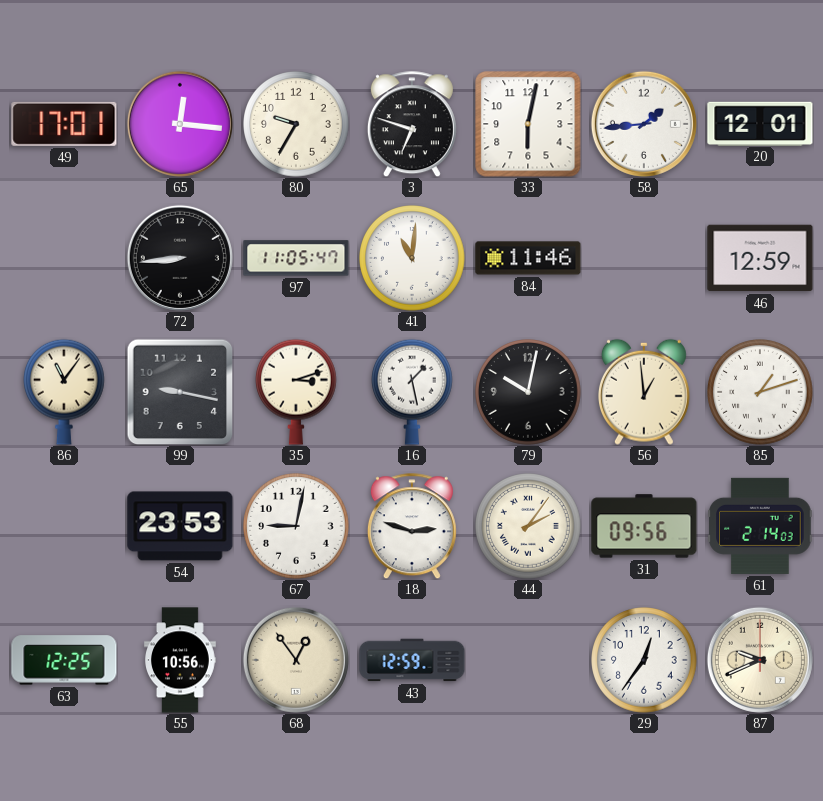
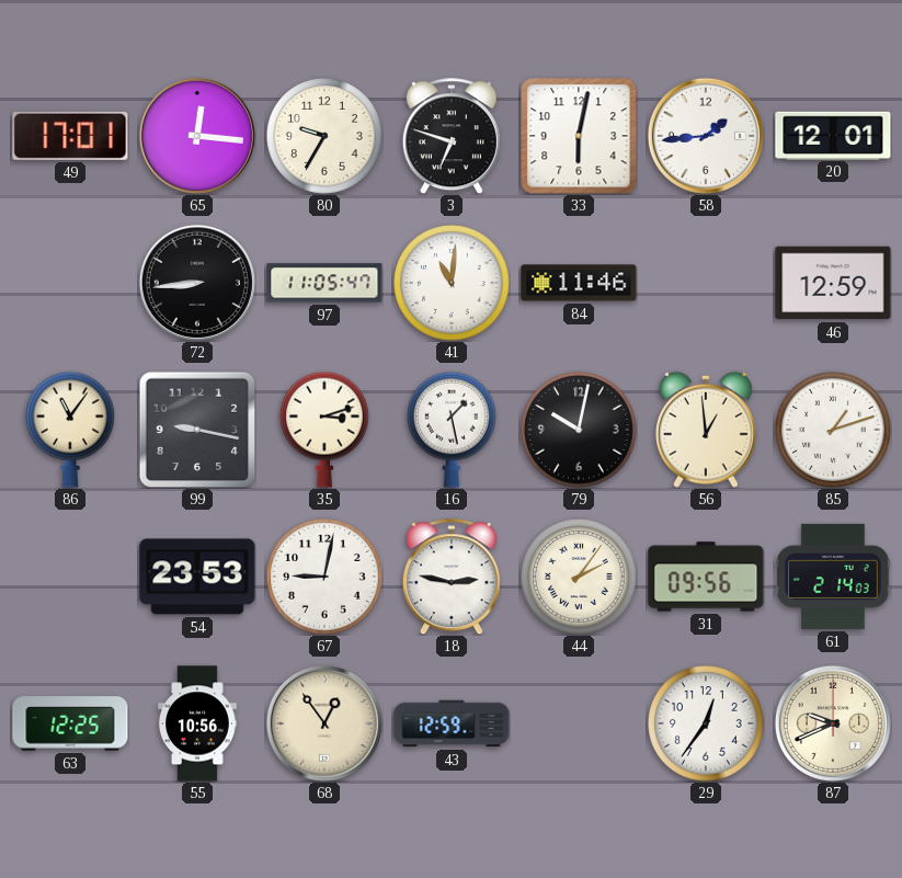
18: 2:48 -> 2:47
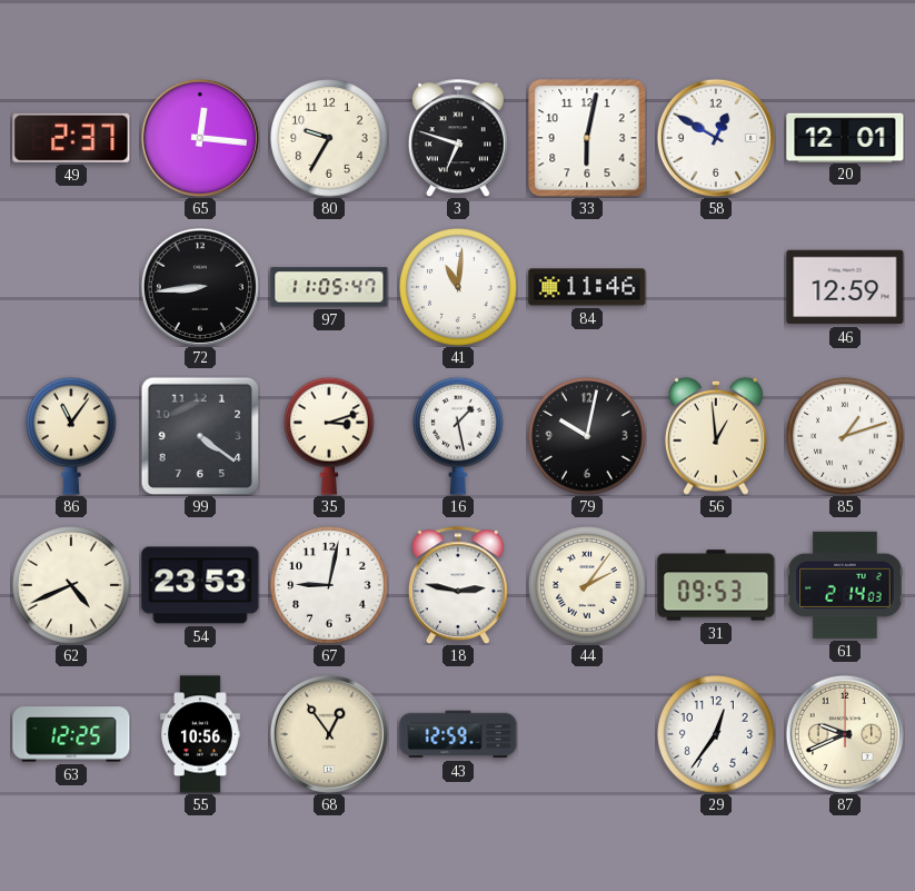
49: 17:01 -> 2:37
58: 1:44 -> 12:50
99: 9:17 -> 4:21
62: none -> 4:41
31: 09:56 -> 09:53
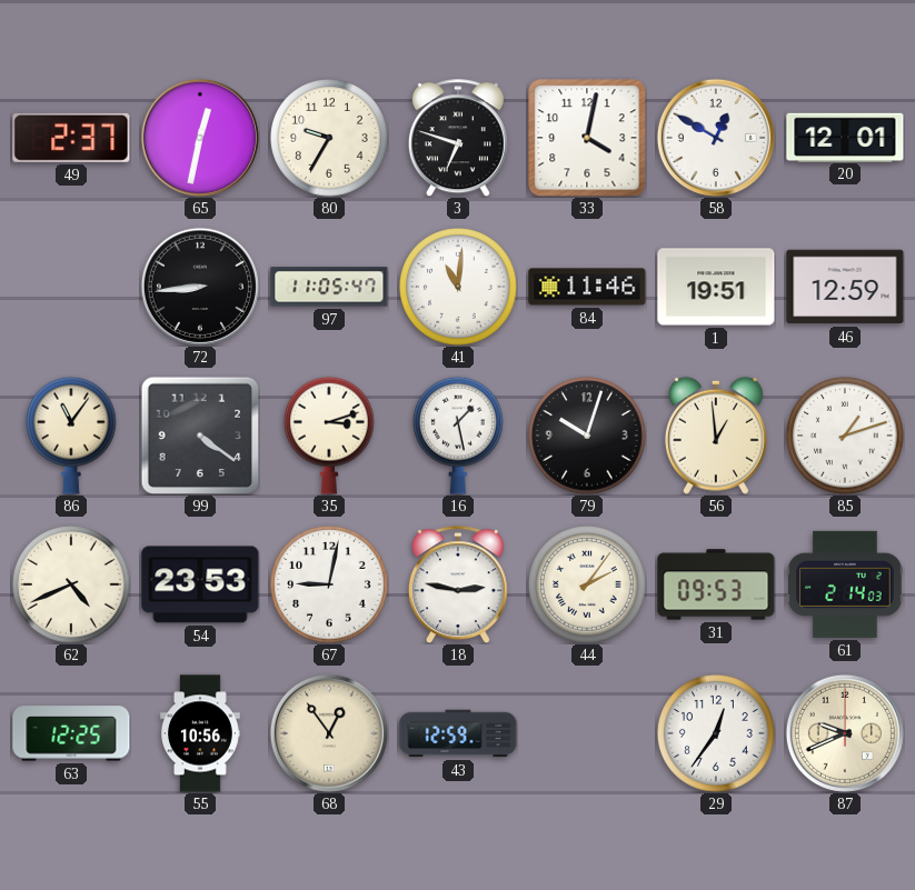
65: 12:16 -> 12:32
33: 6:02 -> 4:02
1: none -> 19:51
79: 10:02 -> 10:03
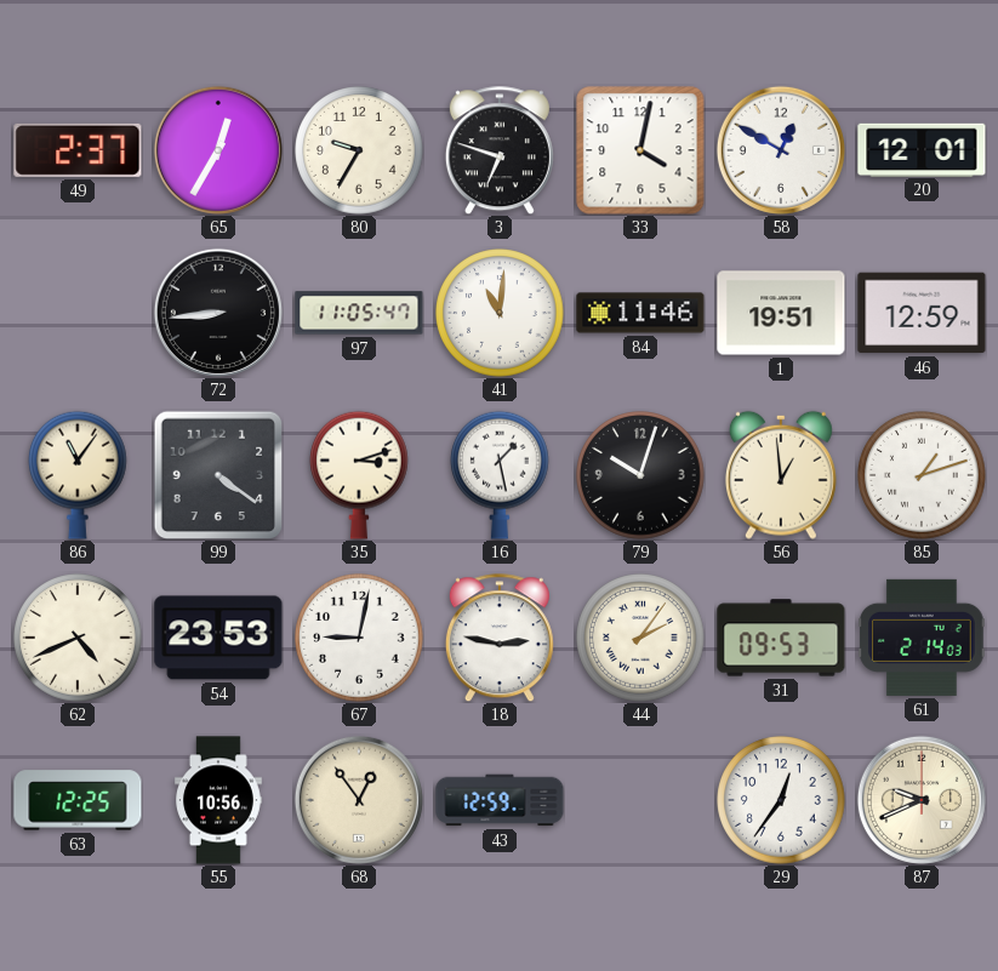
65: 12:32 -> 12:35
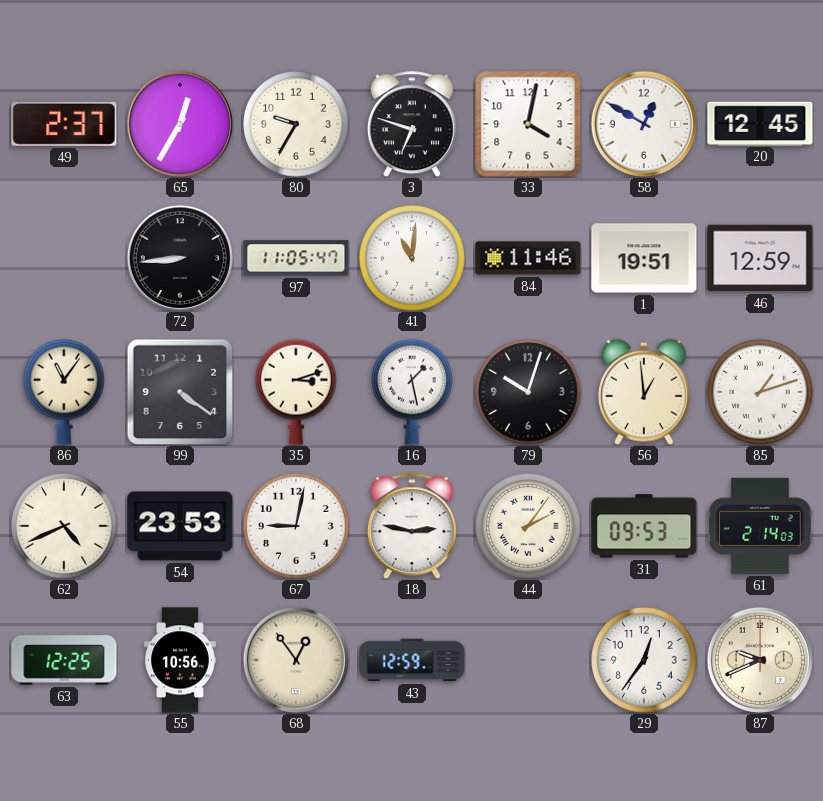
20: 12:01 -> 12:45
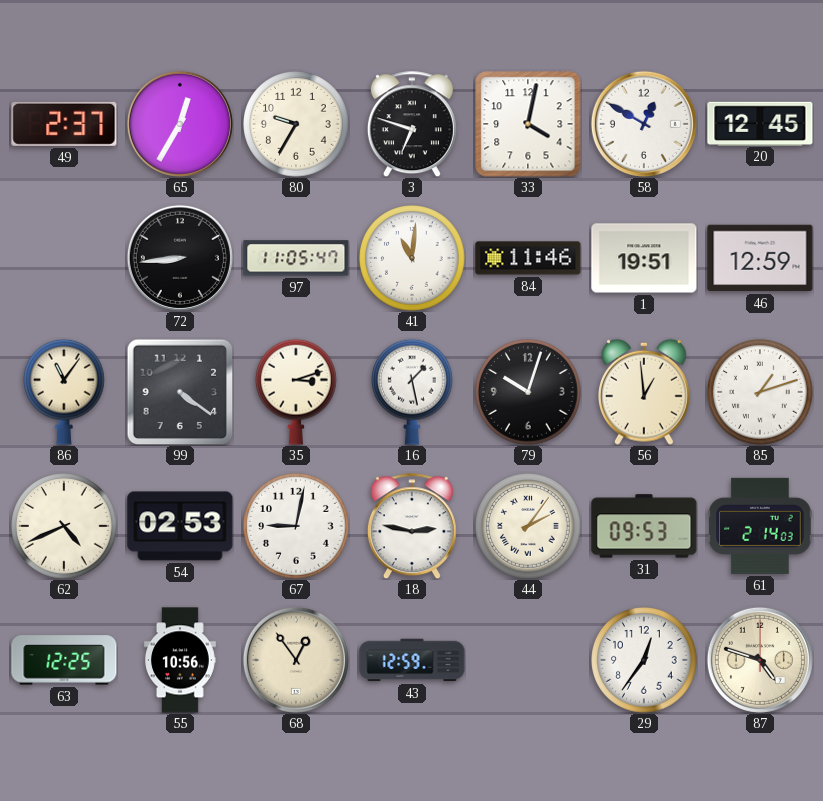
54: 23:53 -> 02:53
87: 9:41 -> 4:48
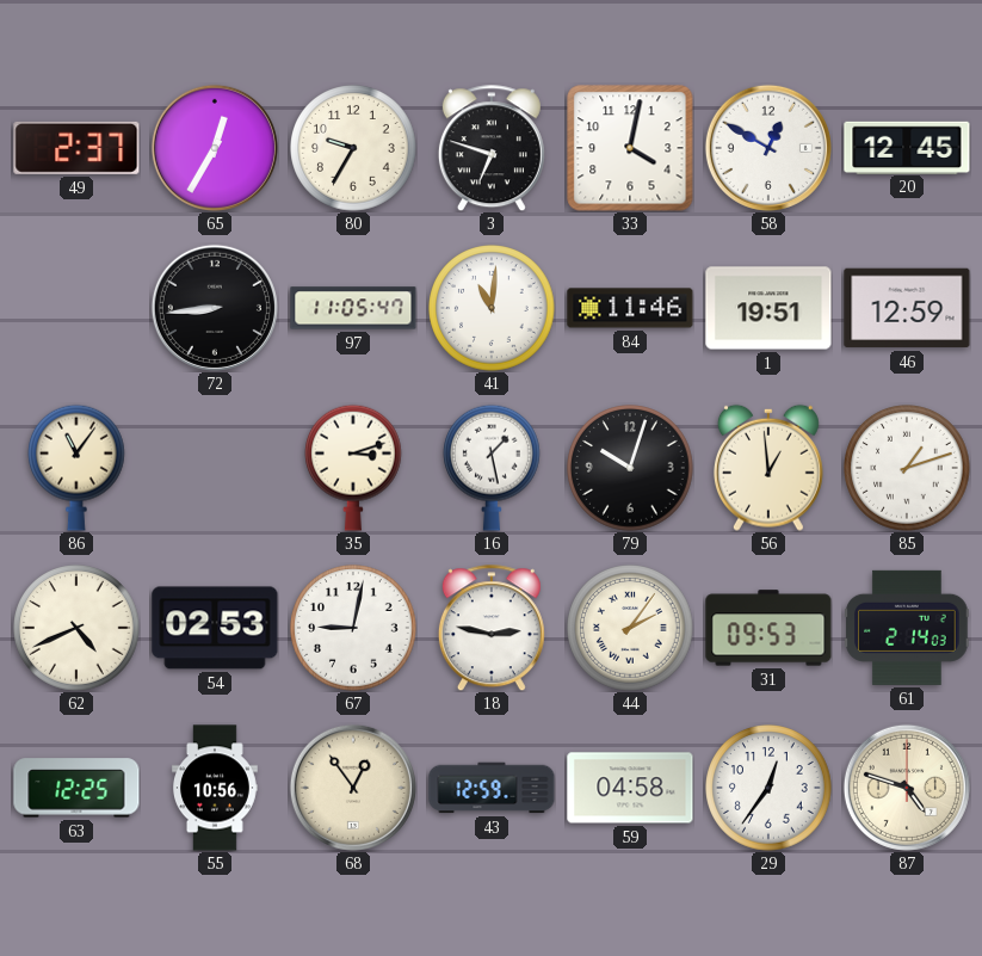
99: 4:21 -> none
59: none -> 04:58
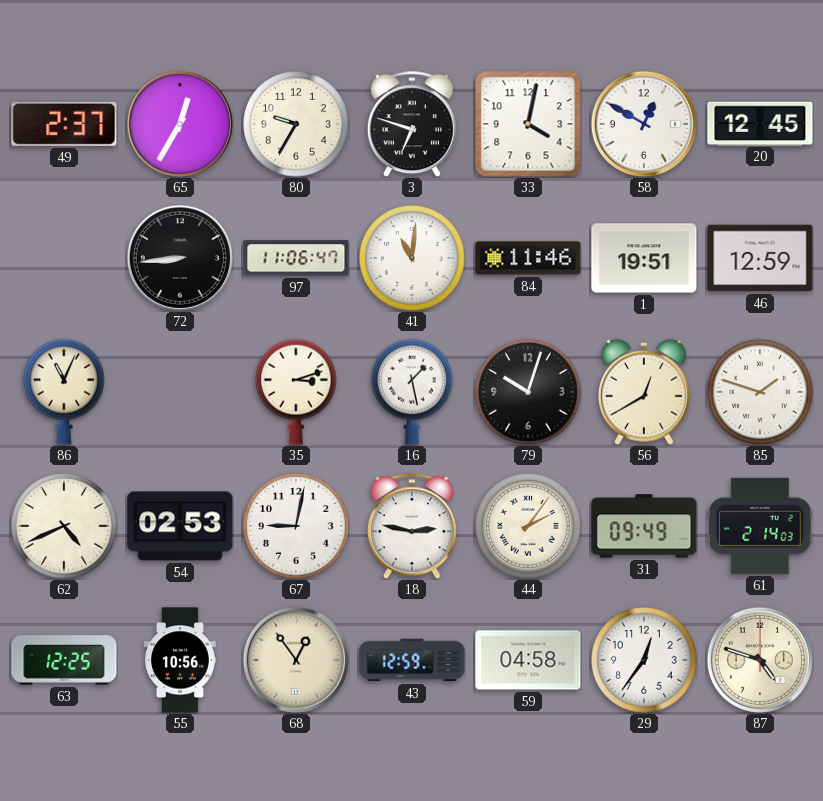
97: 11:05 -> 11:06
86: 11:06 -> 11:04
56: 12:59 -> 12:40
85: 1:12 -> 1:48
31: 09:53 -> 09:49
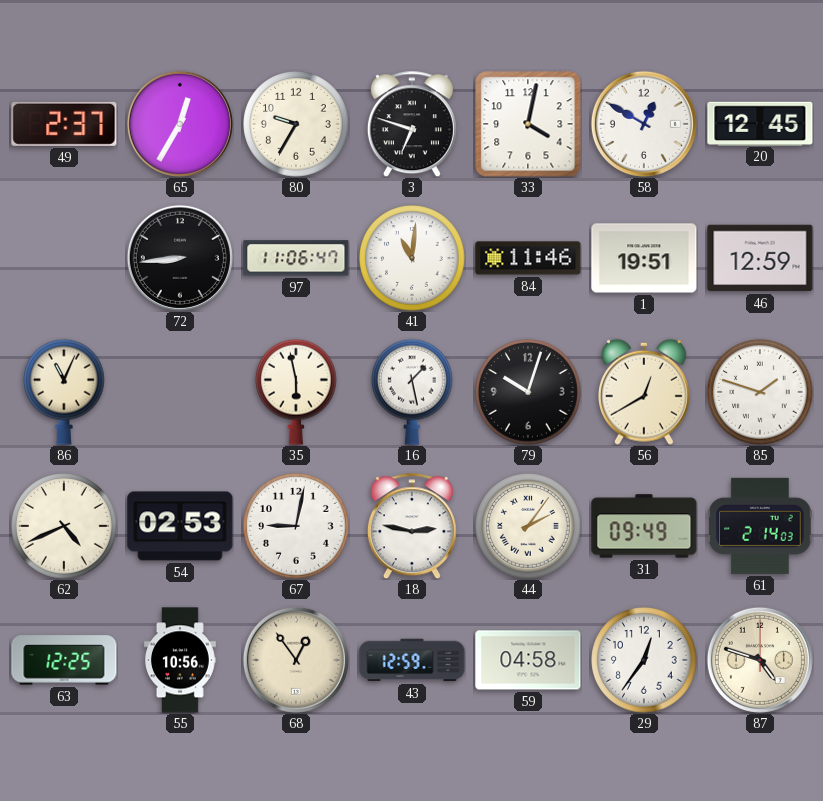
35: 3:12 -> 5:58
